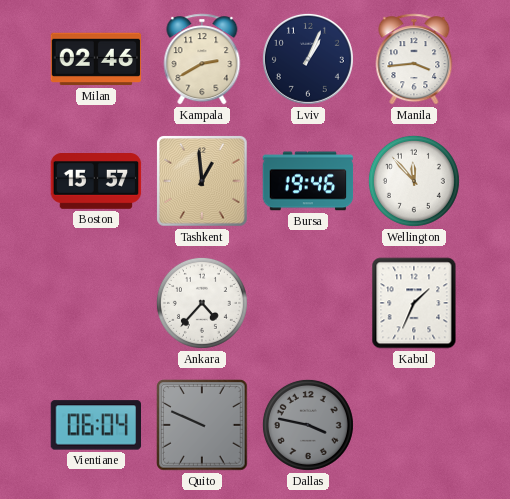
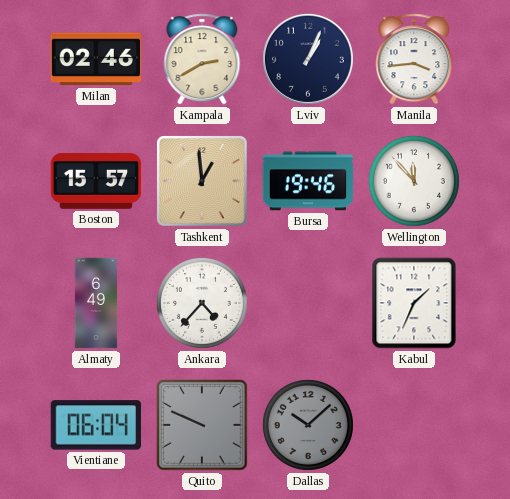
Almaty: none -> 6:49
Dallas: 3:47 -> 10:08
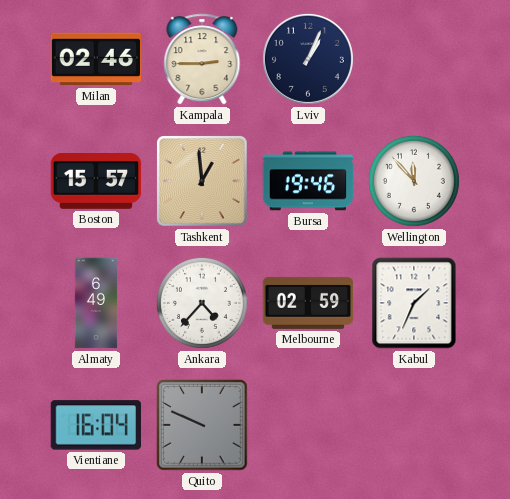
Kampala: 2:40 -> 2:45
Manila: 3:44 -> none
Melbourne: none -> 02:59
Vientiane: 06:04 -> 16:04
Dallas: 10:08 -> none
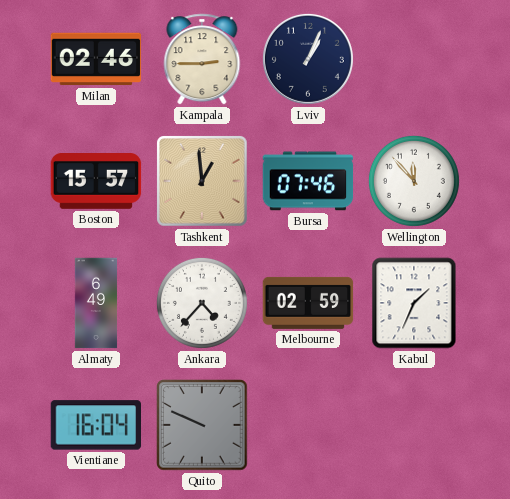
Bursa: 19:46 -> 07:46
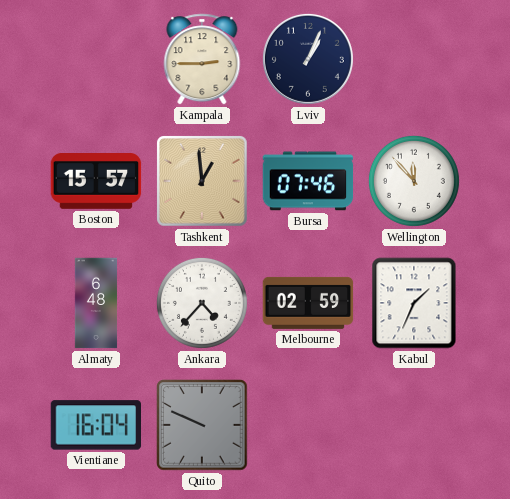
Milan: 02:46 -> none
Almaty: 6:49 -> 6:48
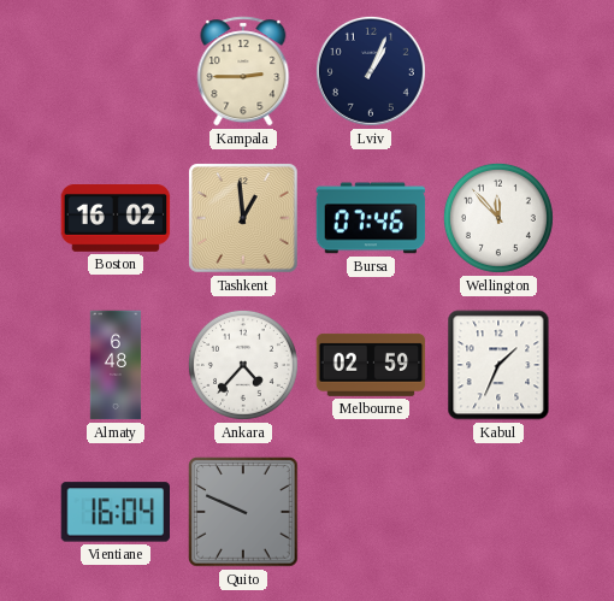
Boston: 15:57 -> 16:02
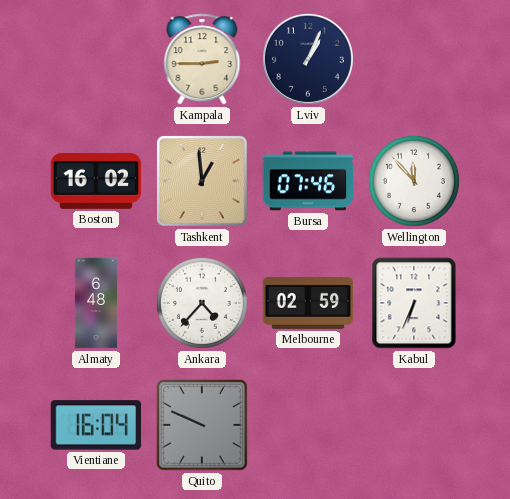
Kabul: 1:34 -> 6:34
